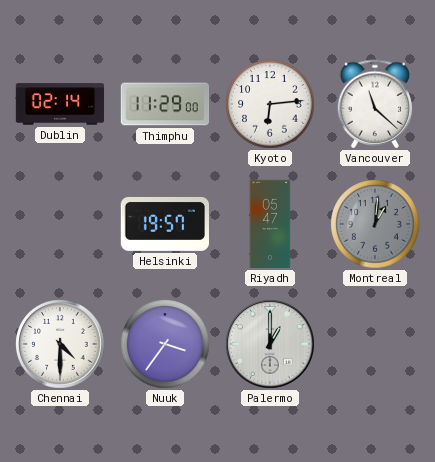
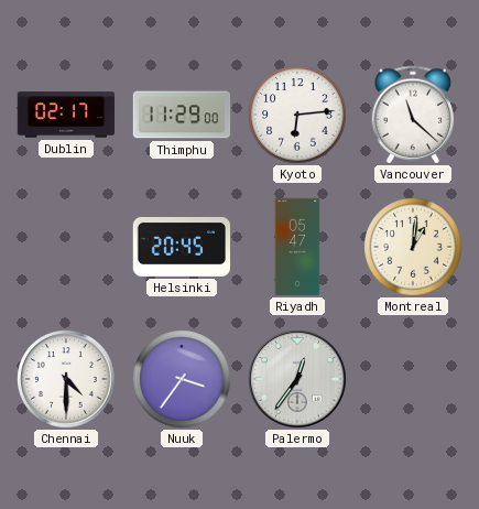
Dublin: 02:14 -> 02:17
Helsinki: 19:57 -> 20:45
Montreal dial: grey -> cream
Palermo: 1:00 -> 12:36
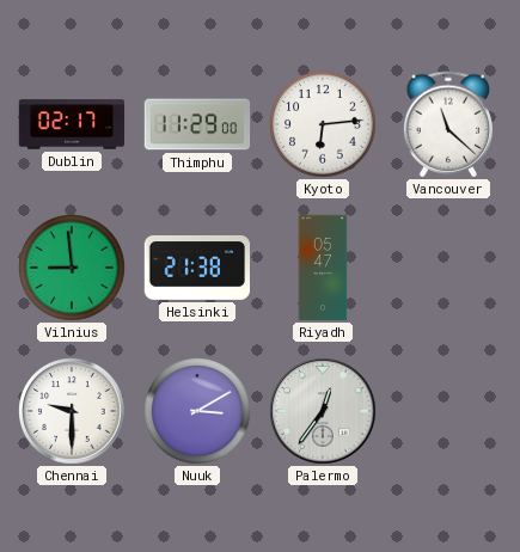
Vilnius: none -> 8:59
Helsinki: 20:45 -> 21:38
Montreal: 1:01 -> none
Chennai: 4:30 -> 9:30
Nuuk: 3:36 -> 3:10
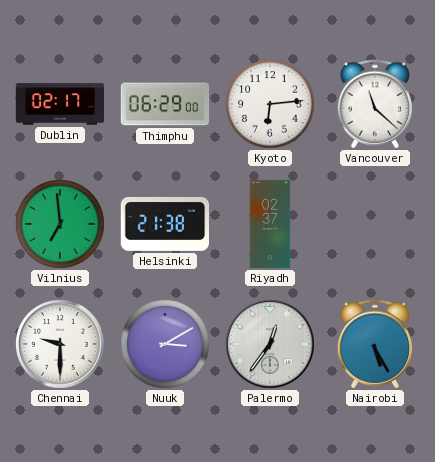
Thimphu: 11:29 -> 06:29
Vilnius: 8:59 -> 6:59
Riyadh: 05:47 -> 02:37
Nairobi: none -> 5:25
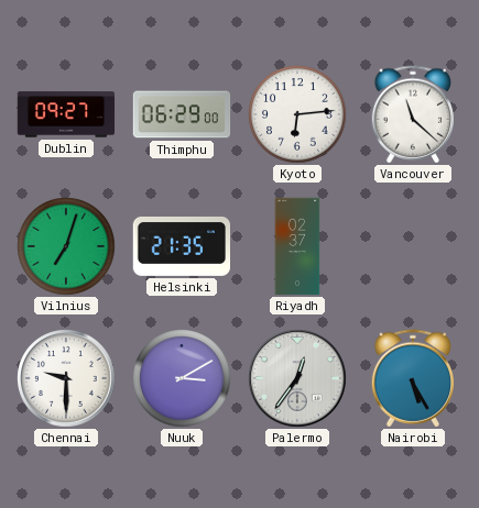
Dublin: 02:17 -> 09:27
Vilnius: 6:59 -> 7:03
Helsinki: 21:38 -> 21:35
